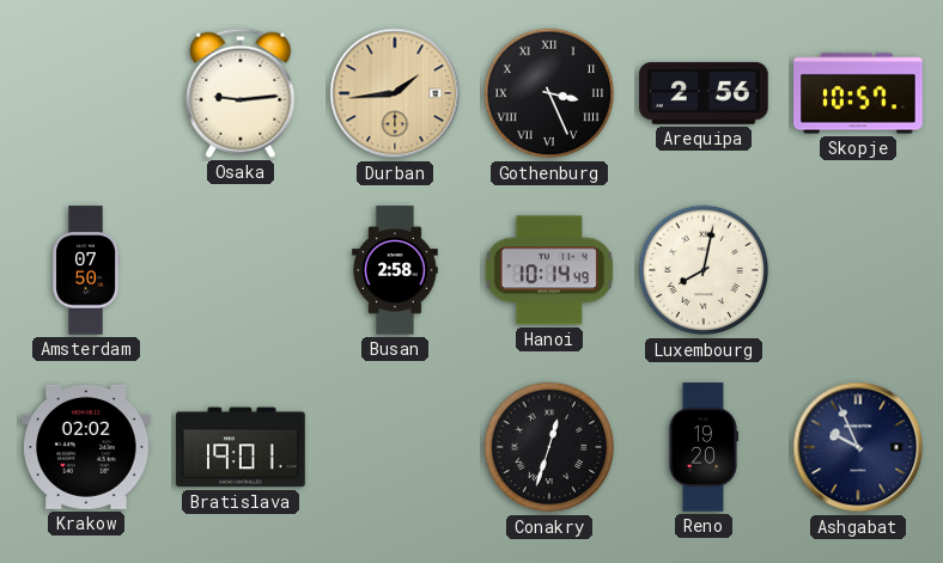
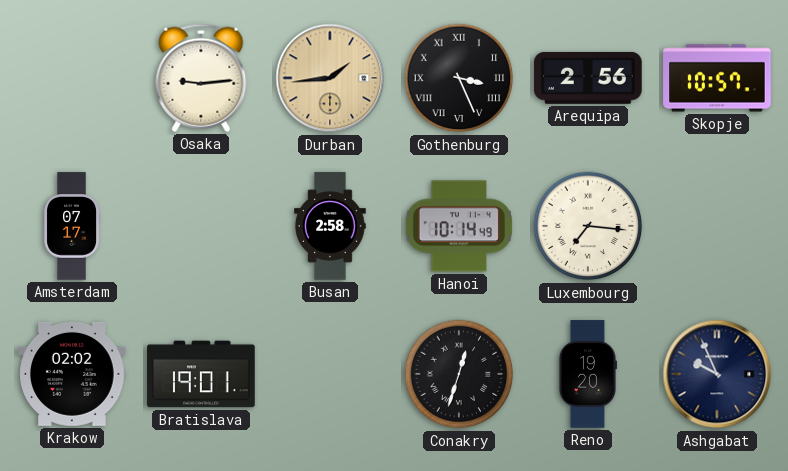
Amsterdam: 07:50 -> 07:17
Luxembourg: 8:02 -> 7:16
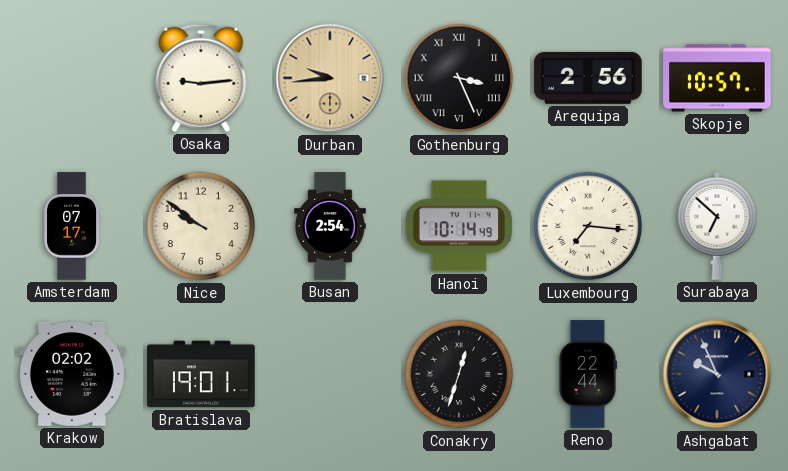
Durban: 1:44 -> 9:44
Nice: none -> 9:51
Busan: 2:58 -> 2:54
Surabaya: none -> 6:52
Reno: 19:20 -> 22:44
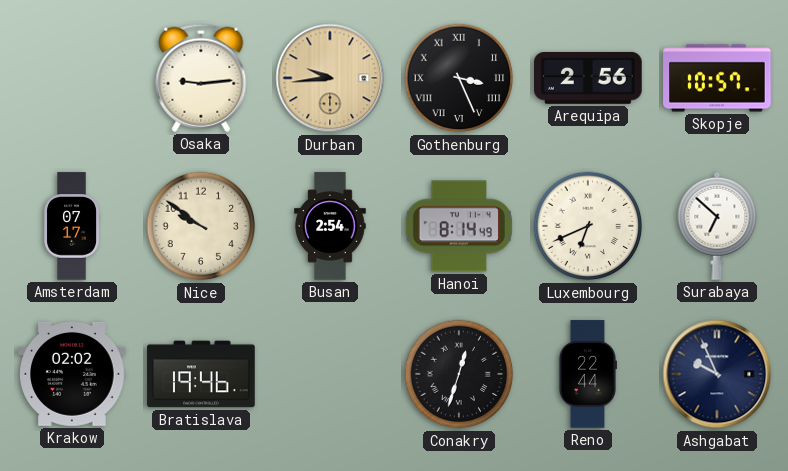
Hanoi: 10:14 -> 8:14
Luxembourg: 7:16 -> 6:41
Bratislava: 19:01 -> 19:46
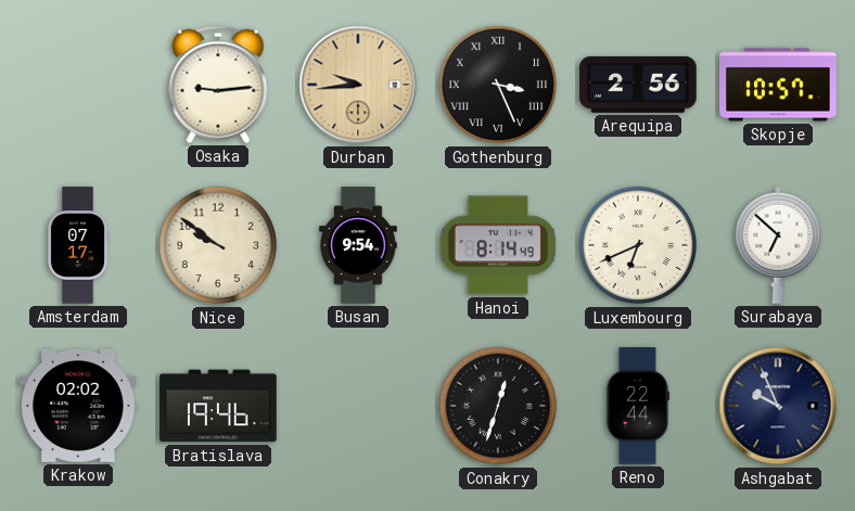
Busan: 2:54 -> 9:54
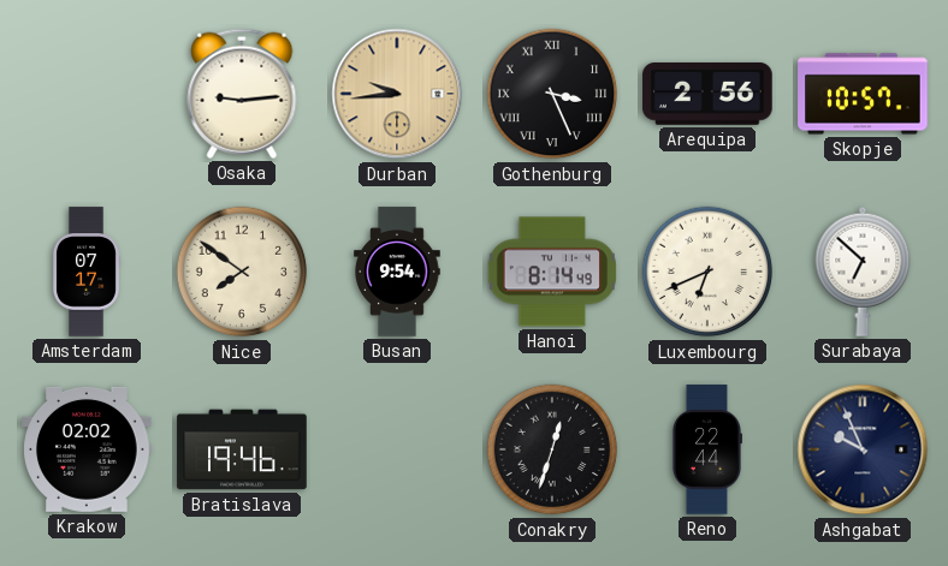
Nice: 9:51 -> 7:51
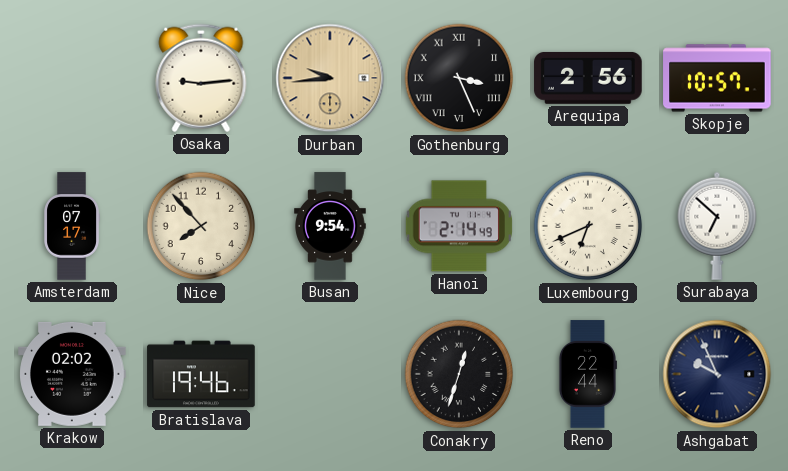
Nice: 7:51 -> 7:53
Hanoi: 8:14 -> 2:14
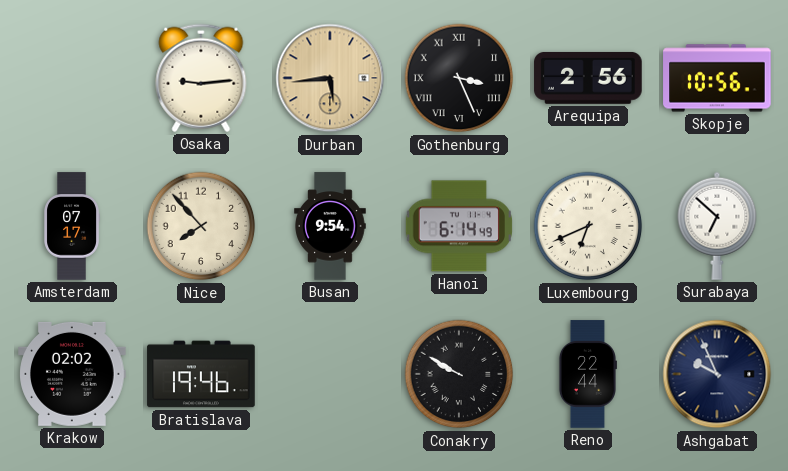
Durban: 9:44 -> 5:44
Skopje: 10:57 -> 10:56
Hanoi: 2:14 -> 6:14
Conakry: 12:33 -> 9:50
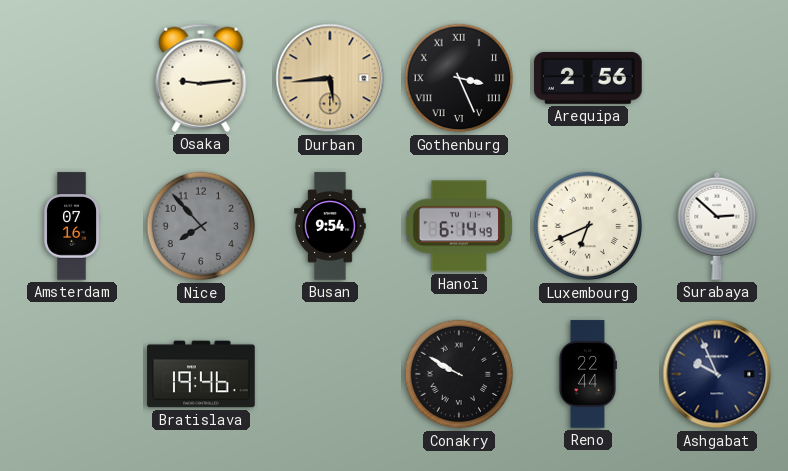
Skopje: 10:56 -> none
Amsterdam: 07:17 -> 07:16
Nice dial: cream -> grey
Surabaya: 6:52 -> 2:52
Krakow: 02:02 -> none
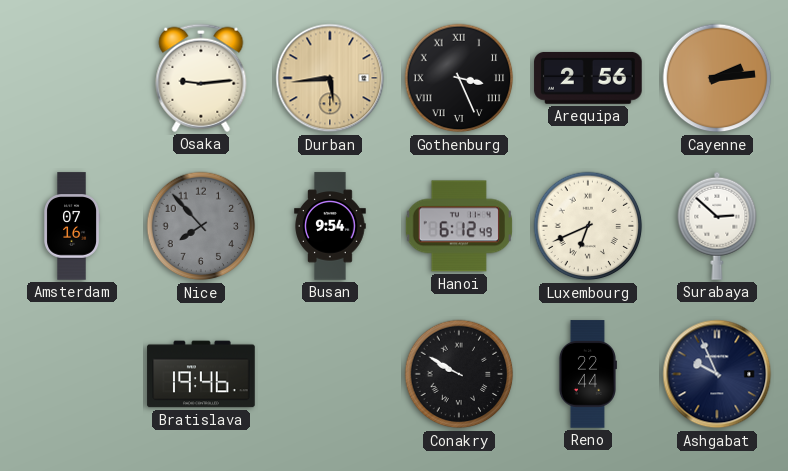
Cayenne: none -> 2:14
Hanoi: 6:14 -> 6:12
